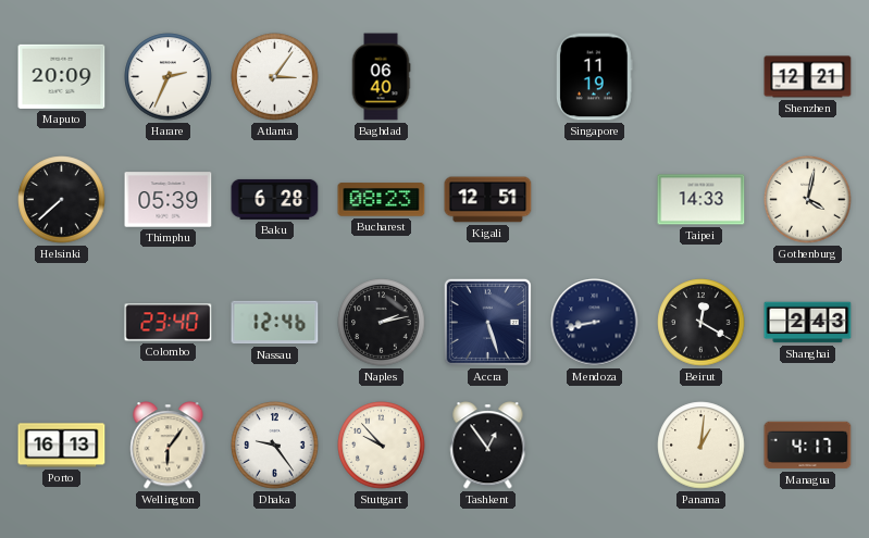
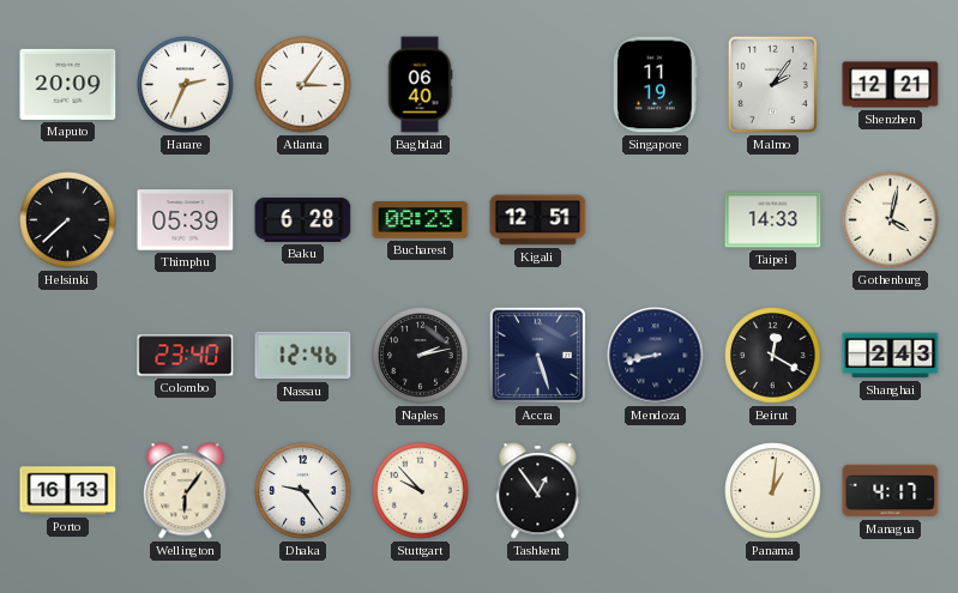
Malmo: none -> 2:06
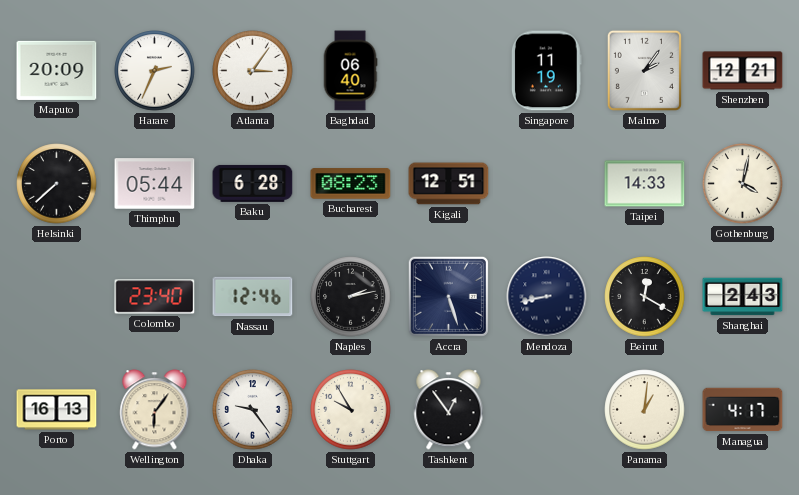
Thimphu: 05:39 -> 05:44
Stuttgart: 9:53 -> 9:55
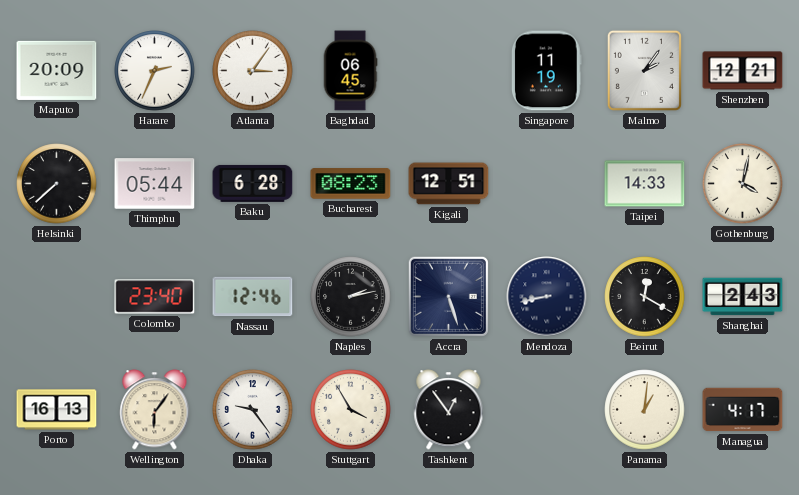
Baghdad: 06:40 -> 06:45
Stuttgart: 9:55 -> 3:55
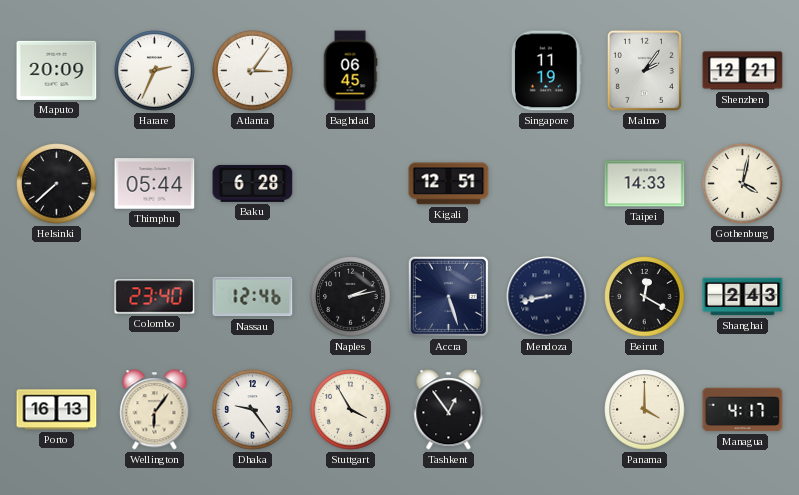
Bucharest: 08:23 -> none
Panama: 1:01 -> 4:00
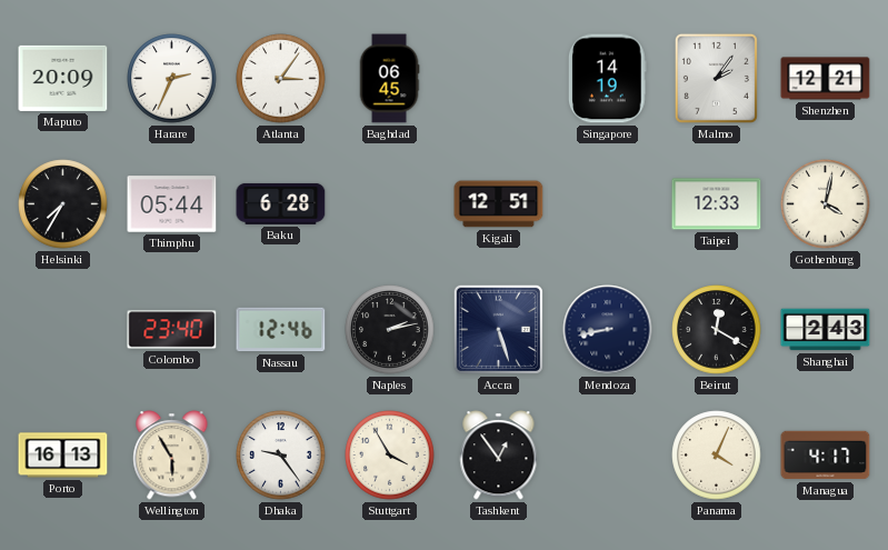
Singapore: 11:19 -> 14:19
Helsinki: 7:38 -> 7:35
Taipei: 14:33 -> 12:33
Wellington: 6:06 -> 5:55
Panama: 4:00 -> 4:04
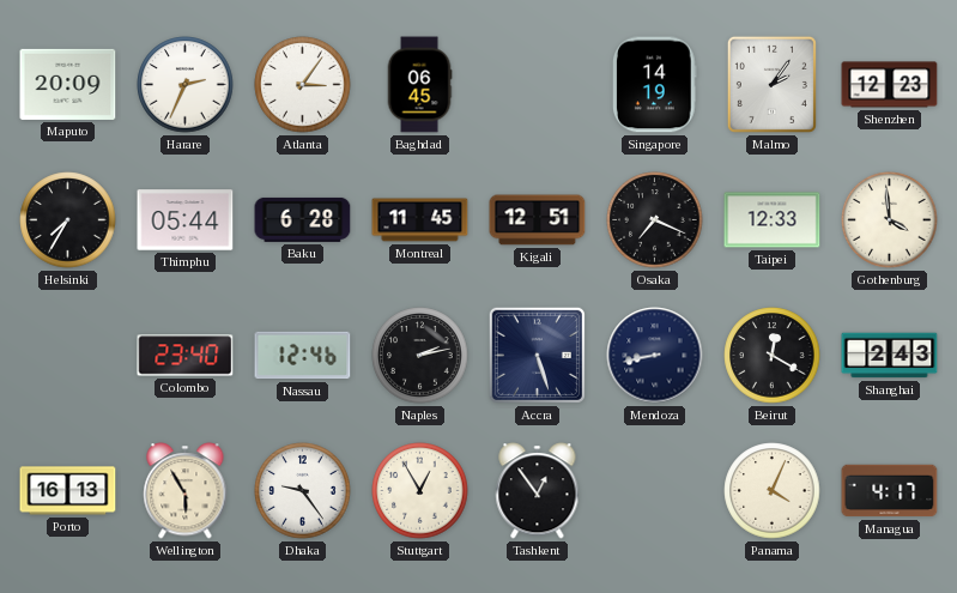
Shenzhen: 12:21 -> 12:23
Montreal: none -> 11:45
Osaka: none -> 7:19
Gothenburg: 4:02 -> 3:59
Stuttgart: 3:55 -> 12:55
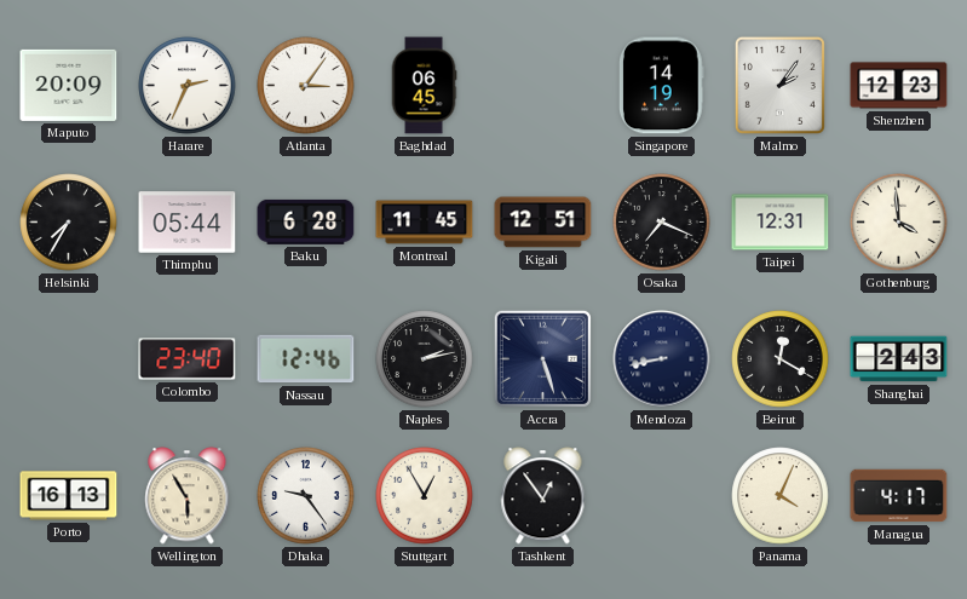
Taipei: 12:33 -> 12:31
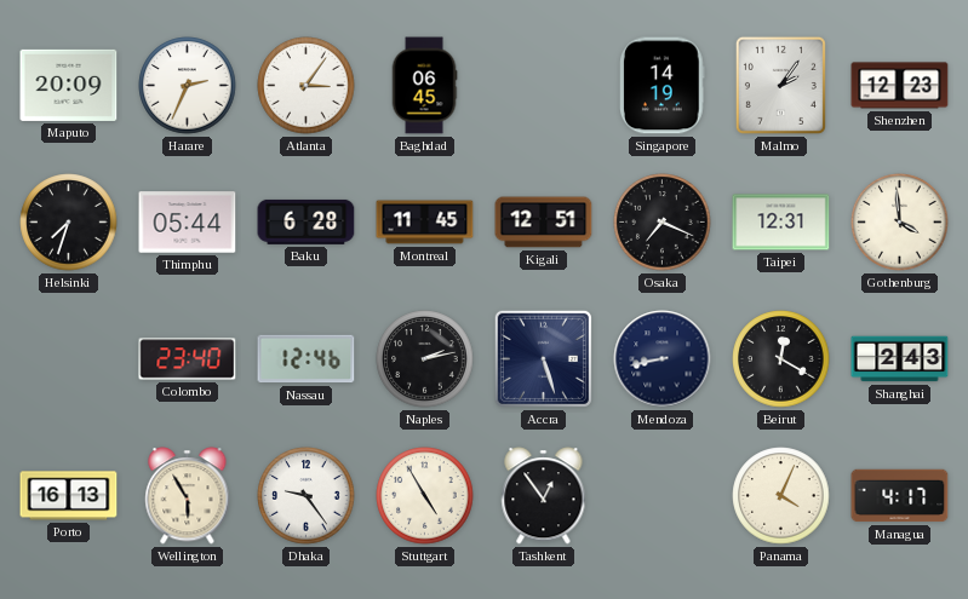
Helsinki: 7:35 -> 7:33
Stuttgart: 12:55 -> 4:55
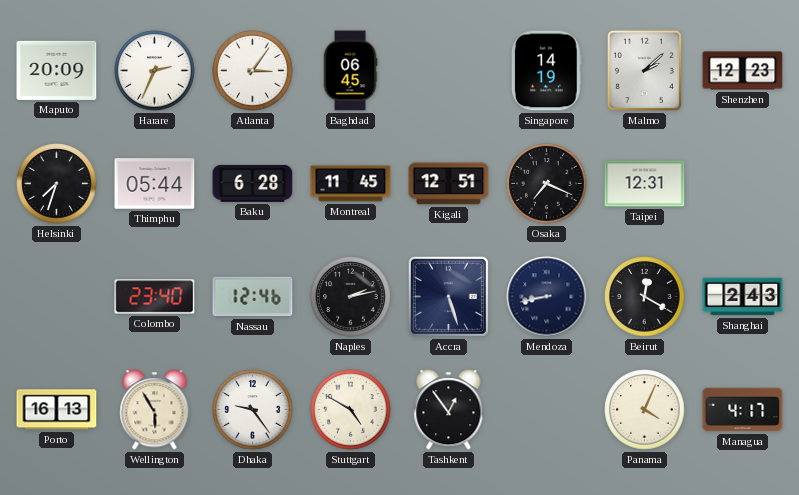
Malmo: 2:06 -> 2:08
Gothenburg: 3:59 -> none
Stuttgart: 4:55 -> 4:50
